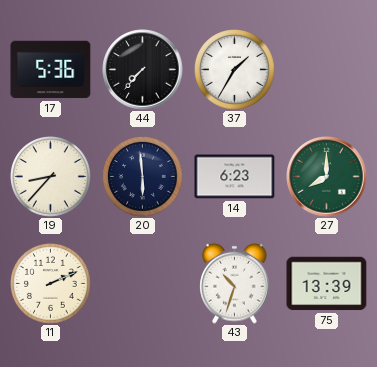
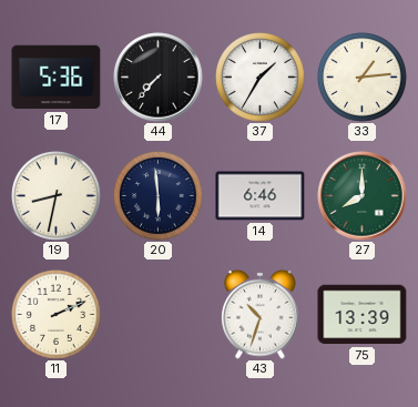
33: none -> 1:14
19: 8:37 -> 8:32
14: 6:23 -> 6:46
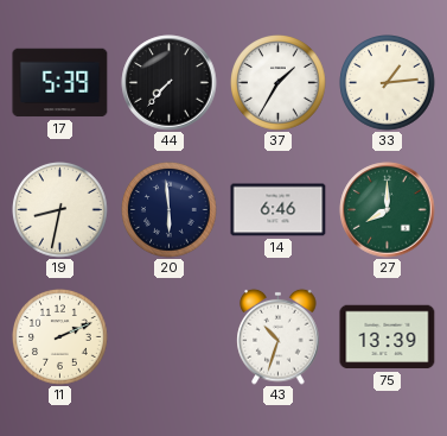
17: 5:36 -> 5:39
